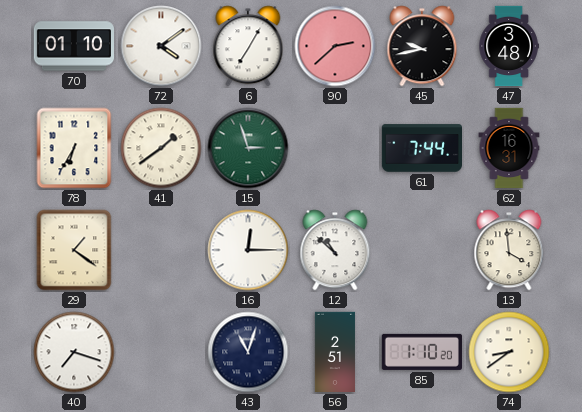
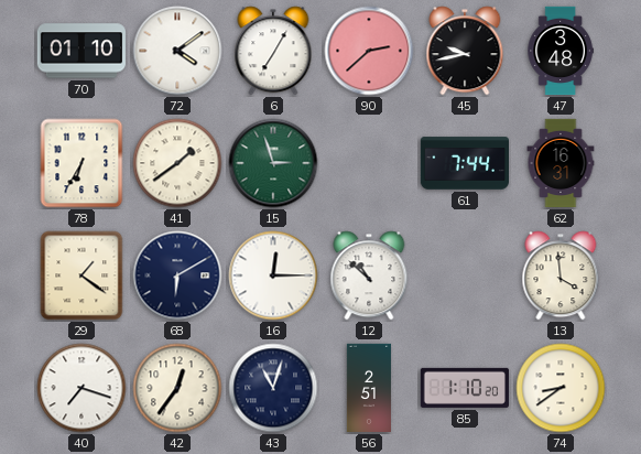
68: none -> 6:10
42: none -> 12:36
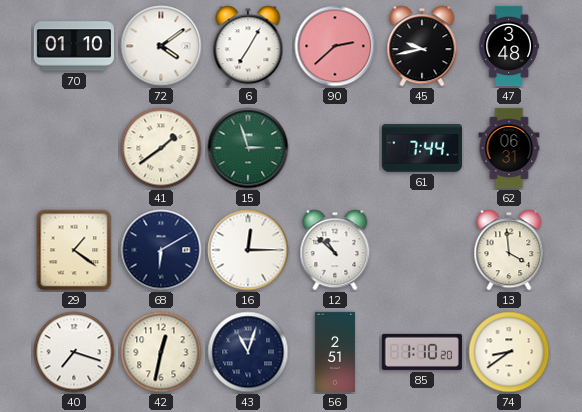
78: 6:35 -> none
62: 16:31 -> 06:31
42: 12:36 -> 12:32
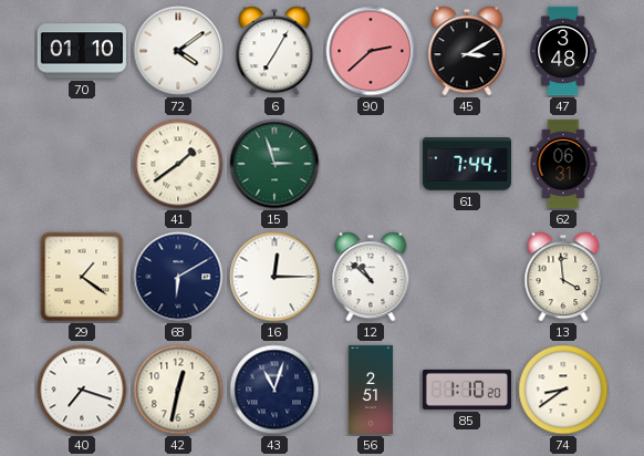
45: 9:43 -> 3:10
